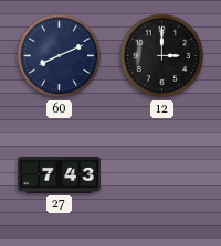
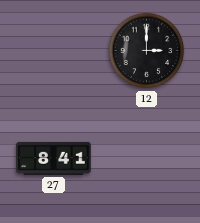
60: 8:11 -> none
27: 7:43 -> 8:41
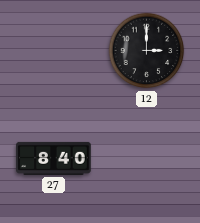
27: 8:41 -> 8:40
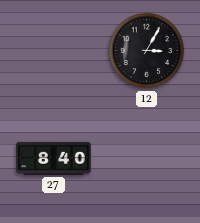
12: 3:00 -> 3:05
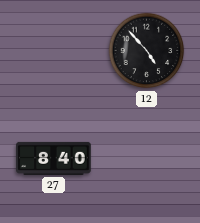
12: 3:05 -> 4:53
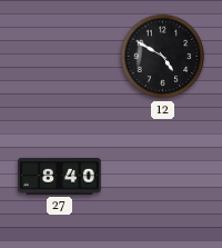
12: 4:53 -> 4:50
